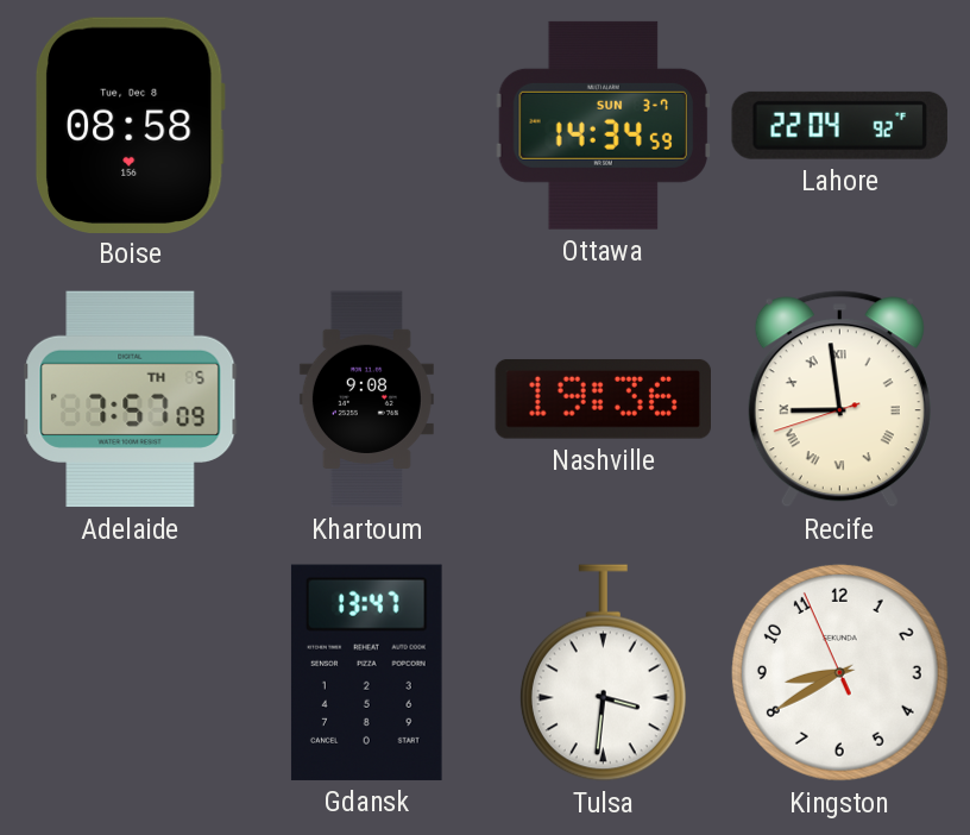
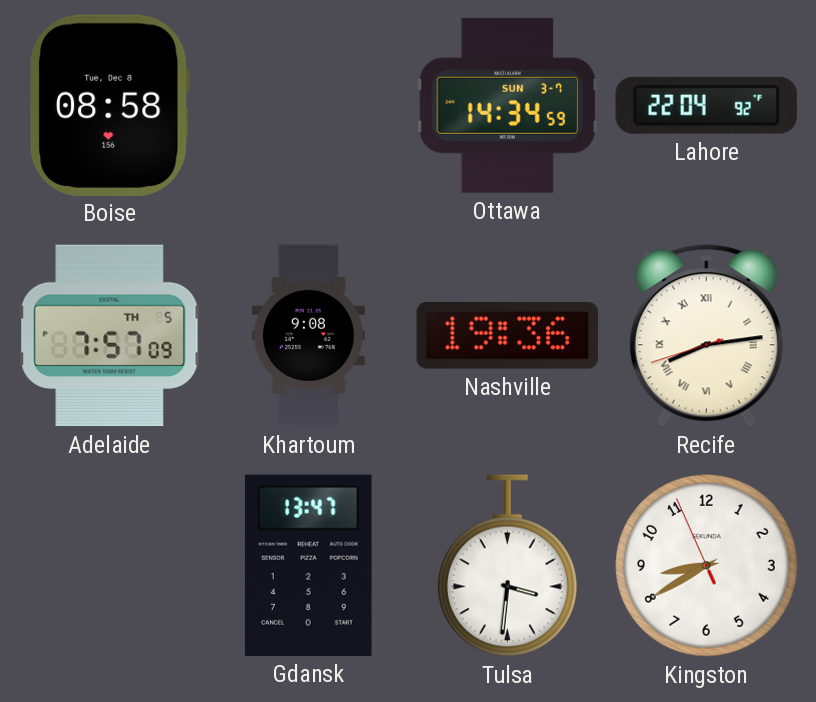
Recife: 8:58 -> 8:13
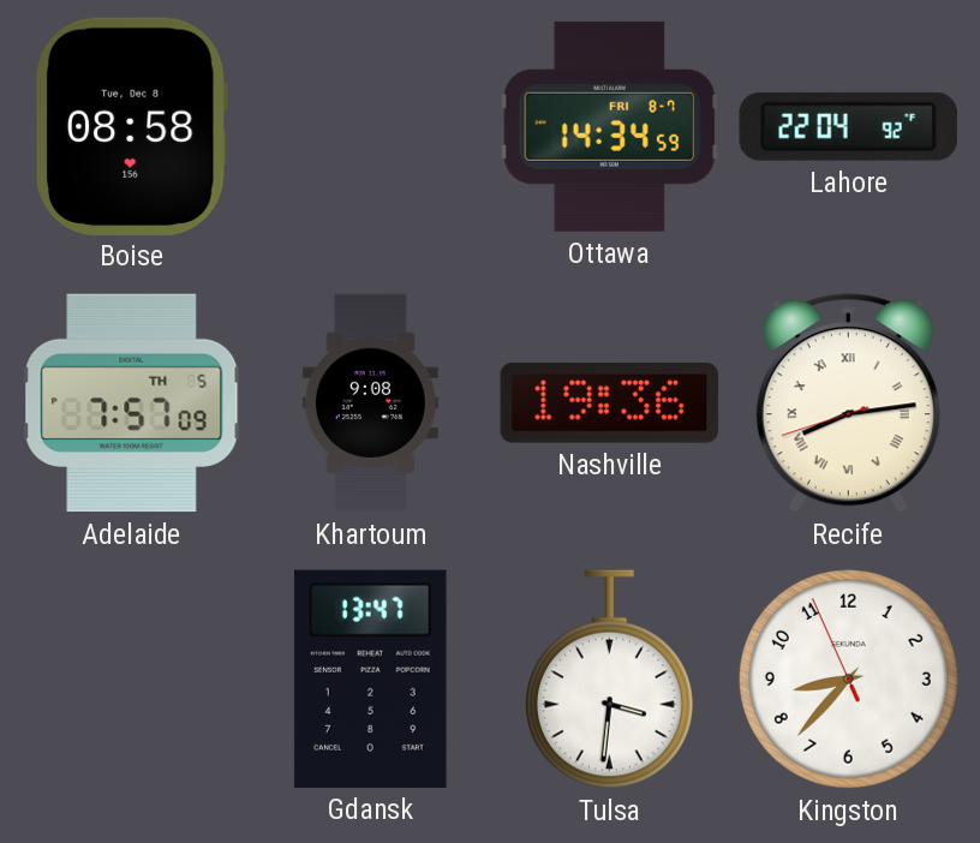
Ottawa date: SUN 3-7 -> FRI 8-7
Kingston: 8:39 -> 8:36
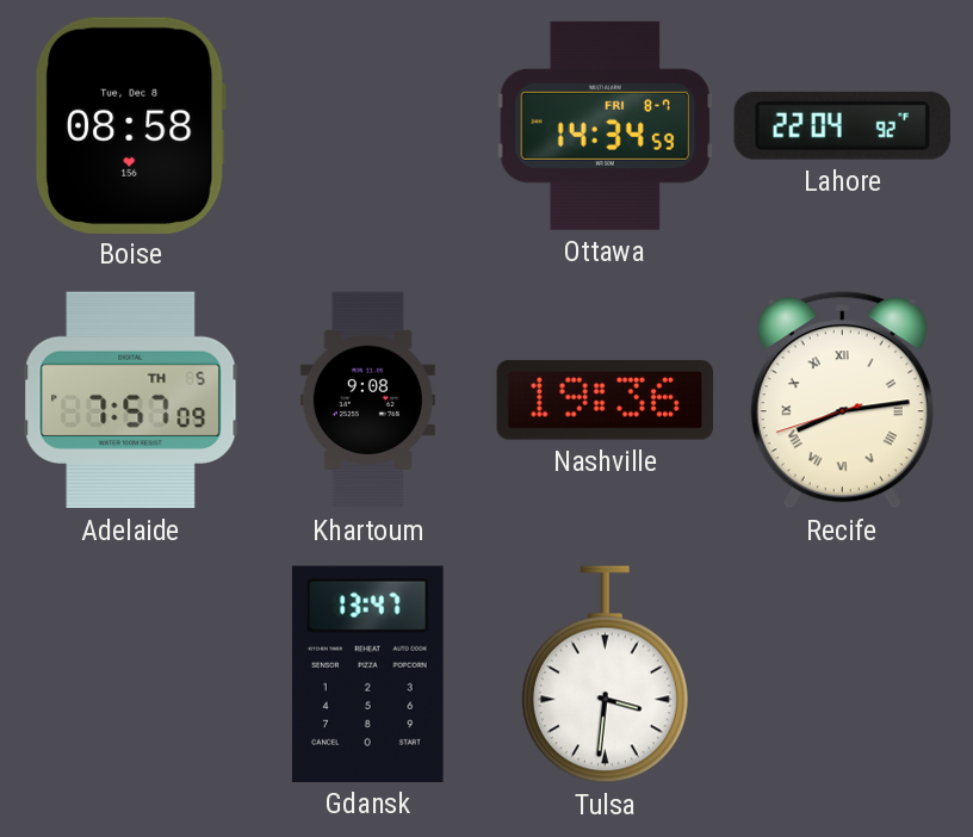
Kingston: 8:36 -> none
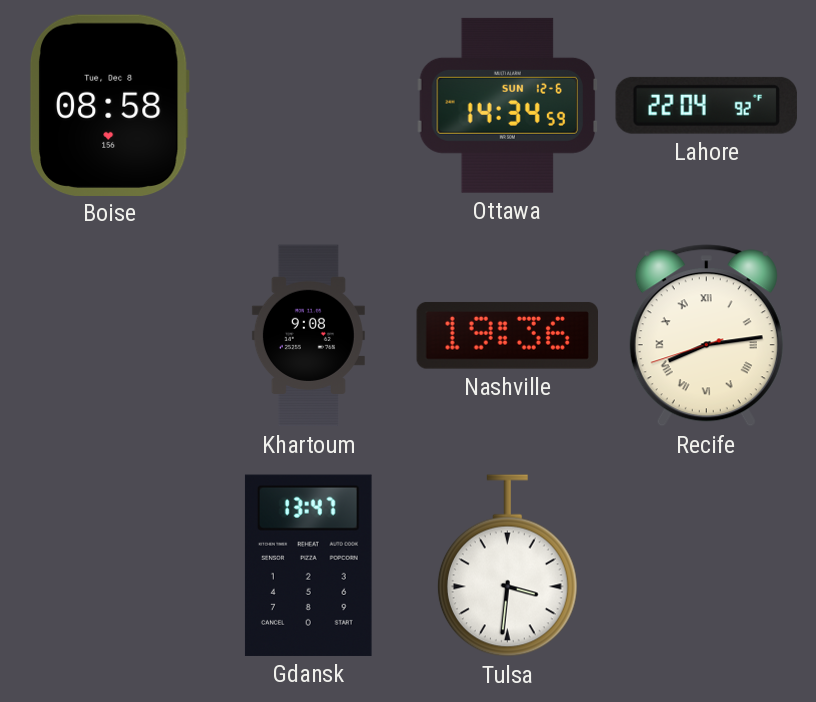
Ottawa date: FRI 8-7 -> SUN 12-6
Adelaide: 7:57 -> none
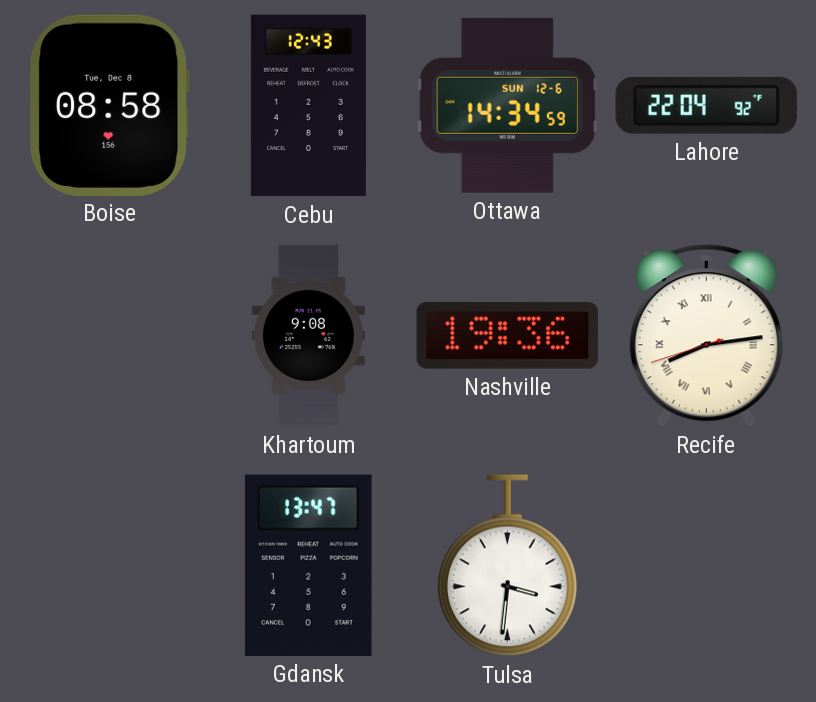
Cebu: none -> 12:43
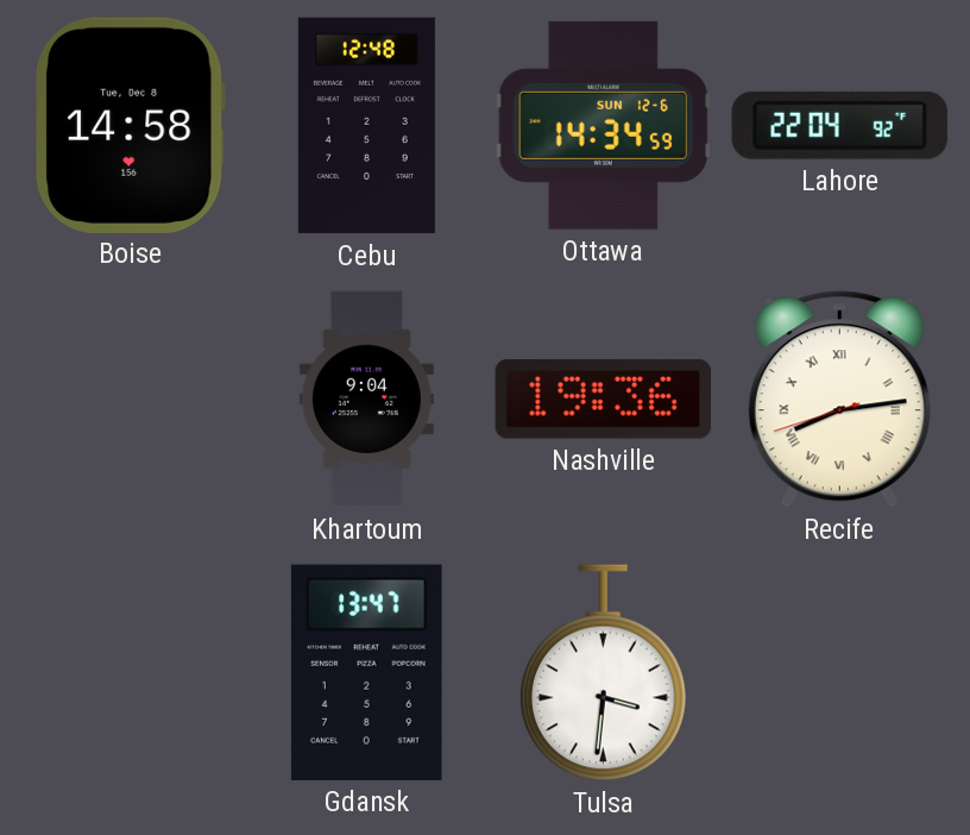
Boise: 08:58 -> 14:58
Cebu: 12:43 -> 12:48
Khartoum: 9:08 -> 9:04
